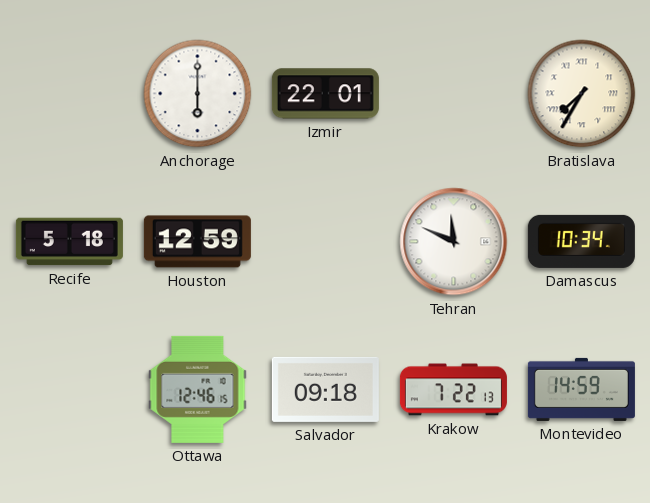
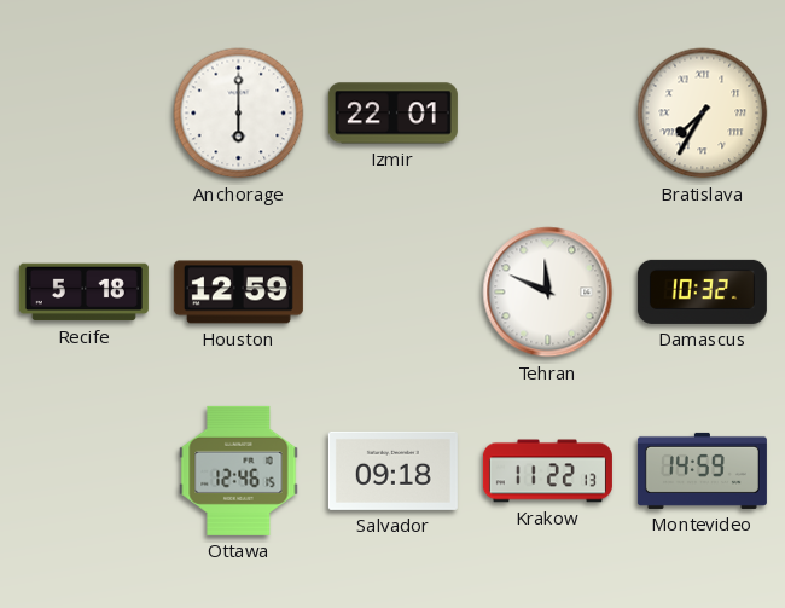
Damascus: 10:34 -> 10:32
Krakow: 7:22 -> 11:22
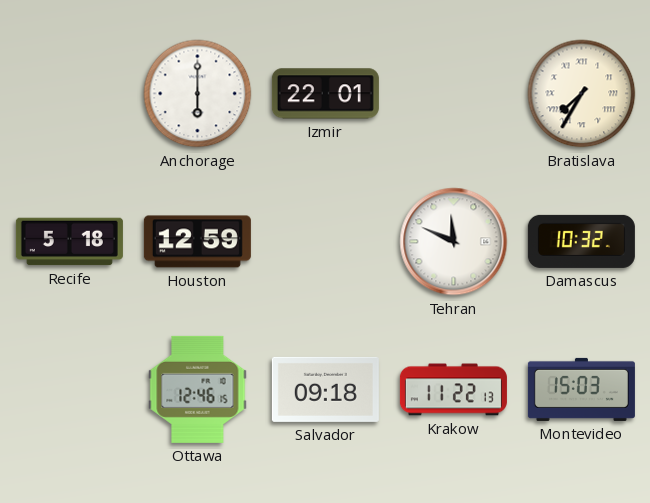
Montevideo: 14:59 -> 15:03
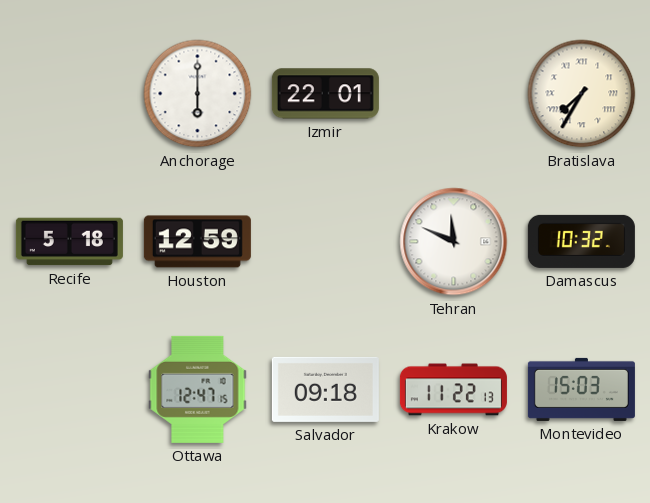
Ottawa: 12:46 -> 12:47
